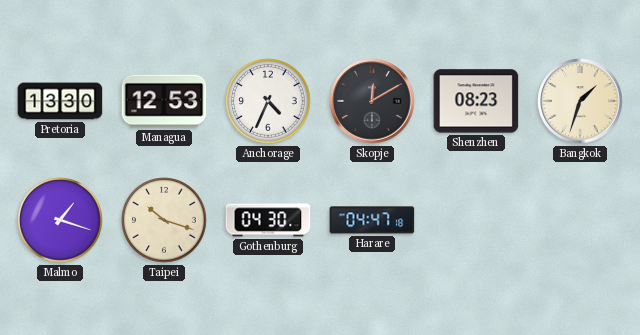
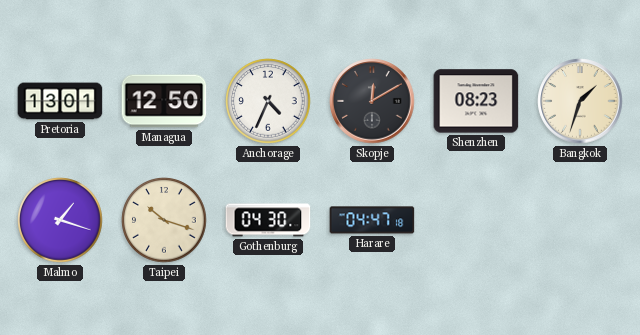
Pretoria: 13:30 -> 13:01
Managua: 12:53 -> 12:50
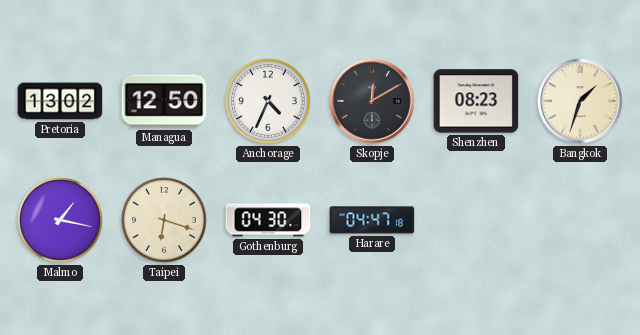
Pretoria: 13:01 -> 13:02
Malmo: 1:18 -> 1:17
Taipei: 10:18 -> 6:18
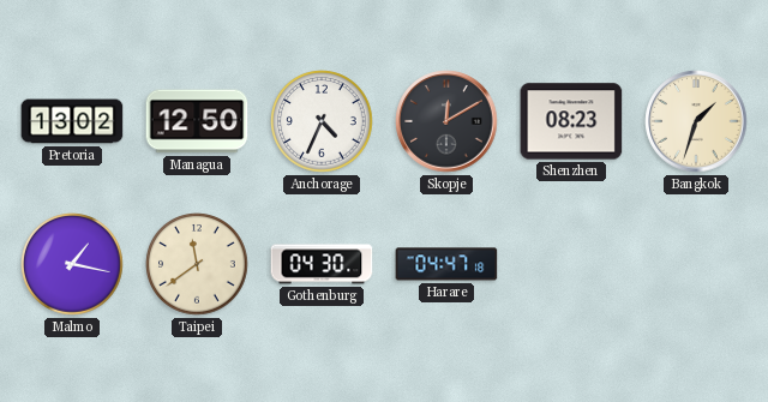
Taipei: 6:18 -> 11:39
